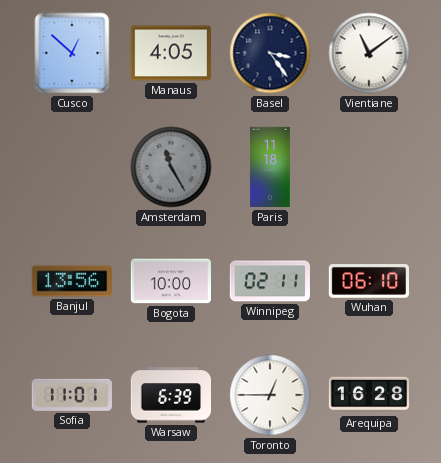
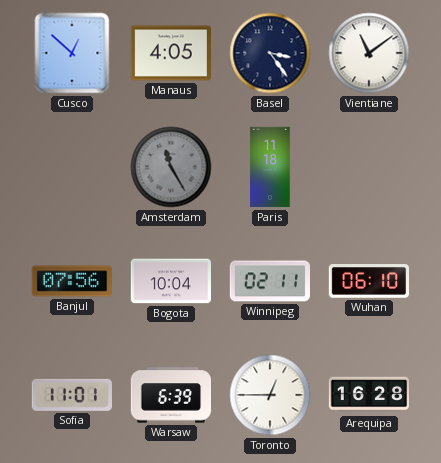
Banjul: 13:56 -> 07:56
Bogota: 10:00 -> 10:04
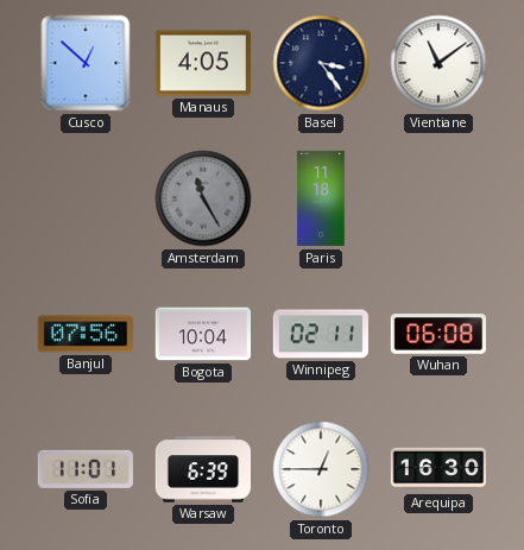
Wuhan: 06:10 -> 06:08
Arequipa: 16:28 -> 16:30
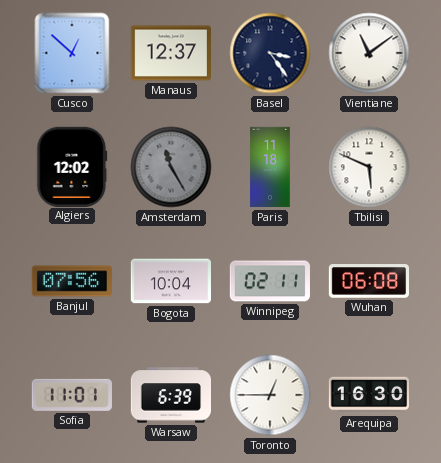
Manaus: 4:05 -> 12:37
Algiers: none -> 12:02
Tbilisi: none -> 5:49
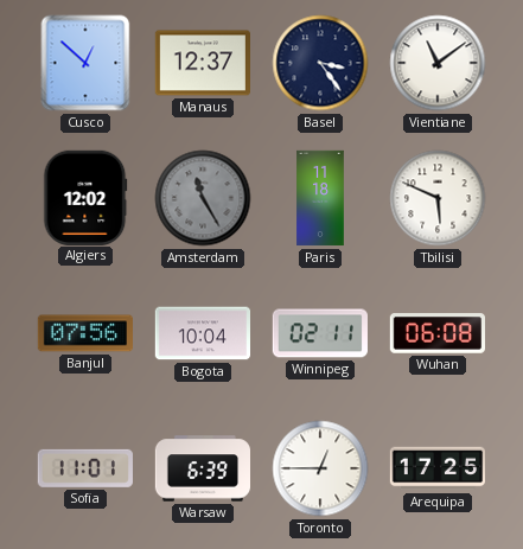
Arequipa: 16:30 -> 17:25
